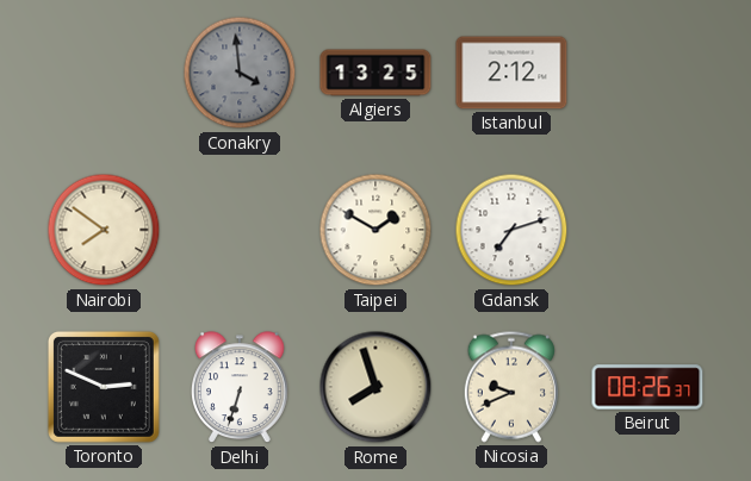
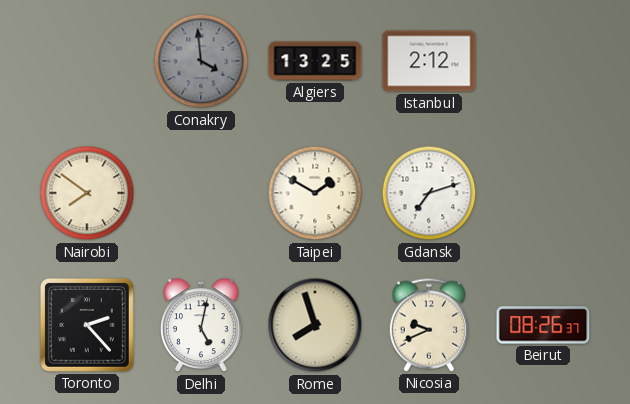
Toronto: 2:49 -> 2:23
Delhi: 6:33 -> 5:02
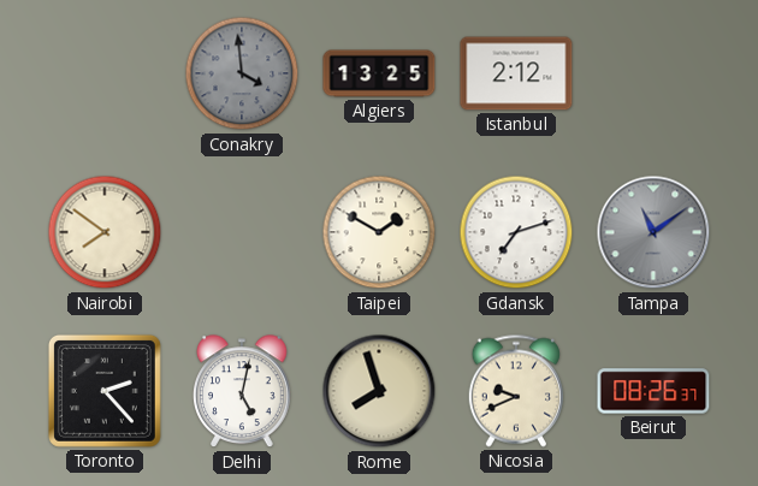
Tampa: none -> 11:09
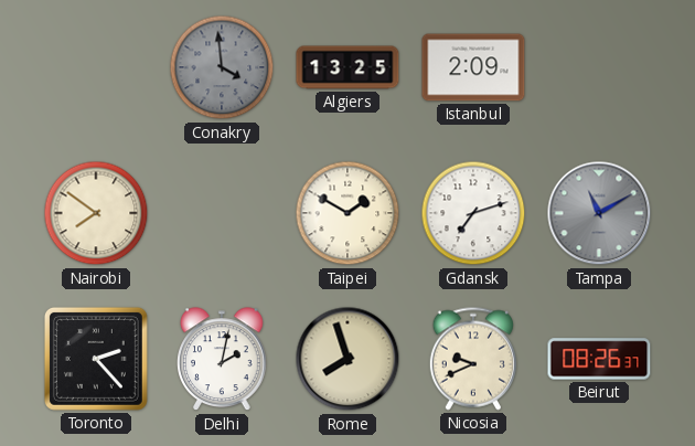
Istanbul: 2:12 -> 2:09
Tampa: 11:09 -> 11:10
Delhi: 5:02 -> 2:02
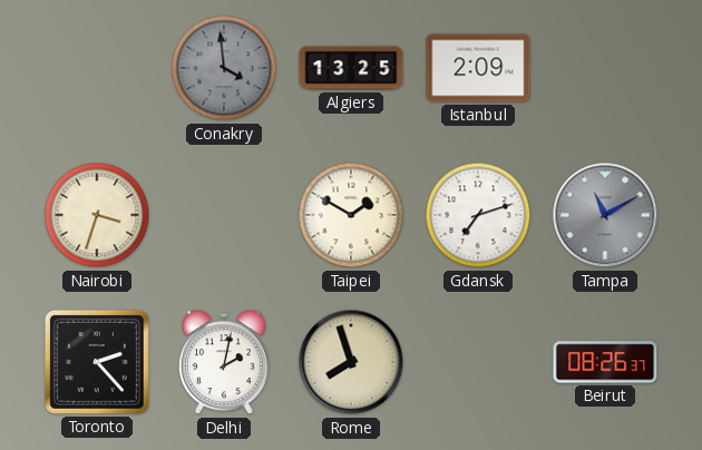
Nairobi: 7:51 -> 3:33
Nicosia: 9:41 -> none
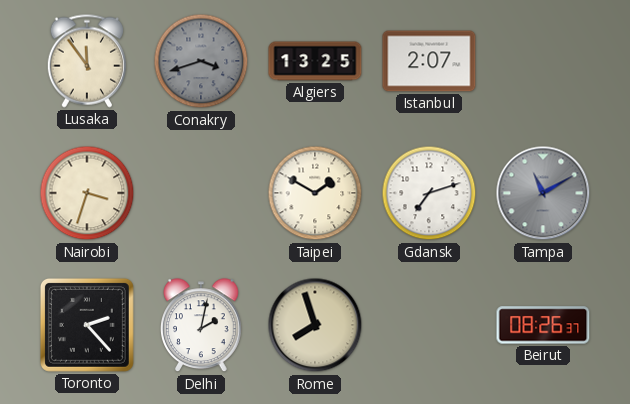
Lusaka: none -> 11:54
Conakry: 3:59 -> 3:42
Istanbul: 2:09 -> 2:07
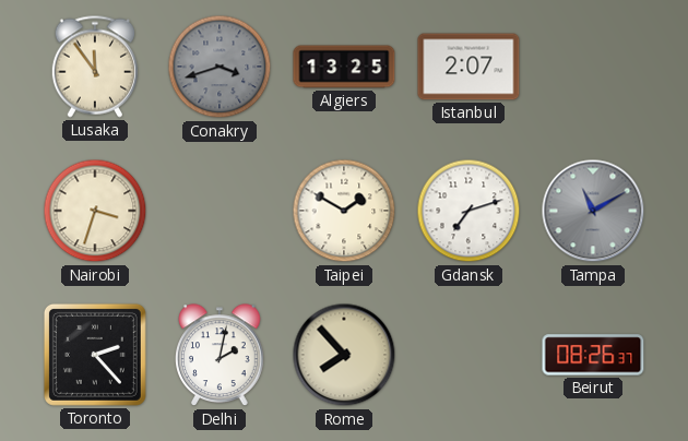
Rome: 7:57 -> 7:53
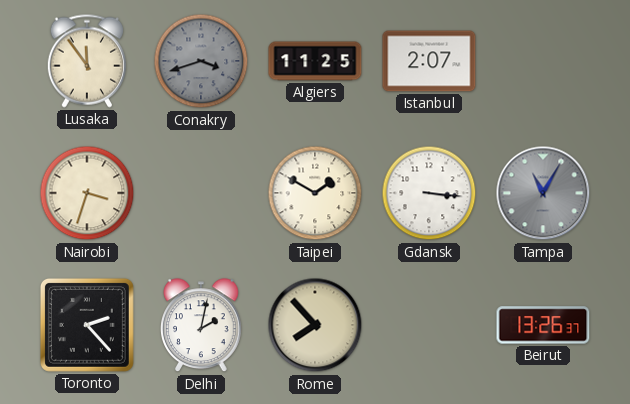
Algiers: 13:25 -> 11:25
Gdansk: 7:12 -> 3:16
Tampa: 11:10 -> 11:05
Beirut: 08:26 -> 13:26
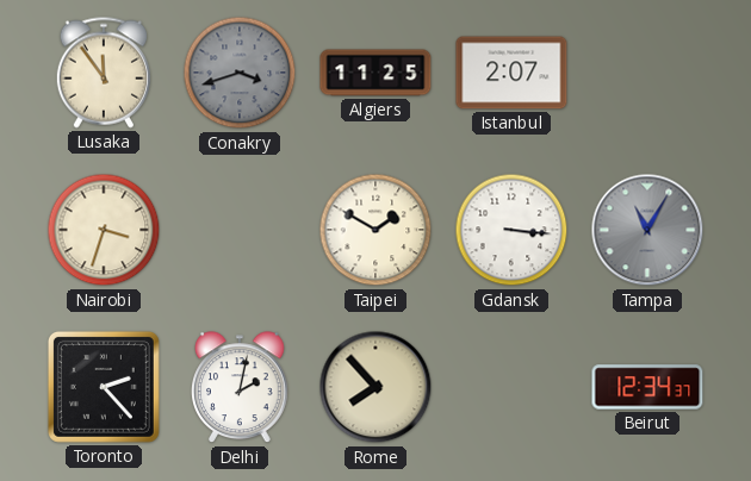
Beirut: 13:26 -> 12:34
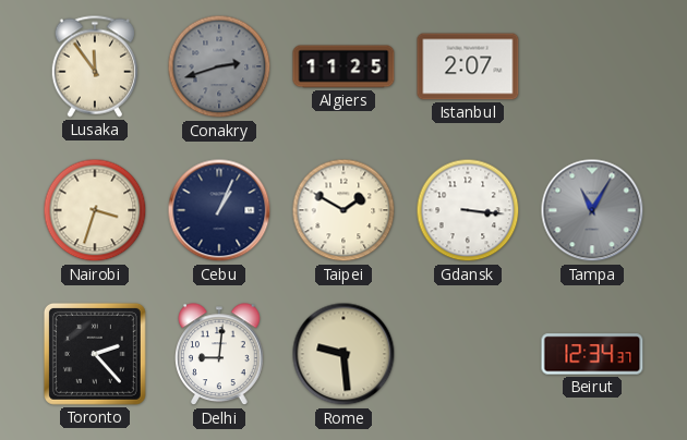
Conakry: 3:42 -> 2:42
Cebu: none -> 1:04
Delhi: 2:02 -> 9:01
Rome: 7:53 -> 9:29
